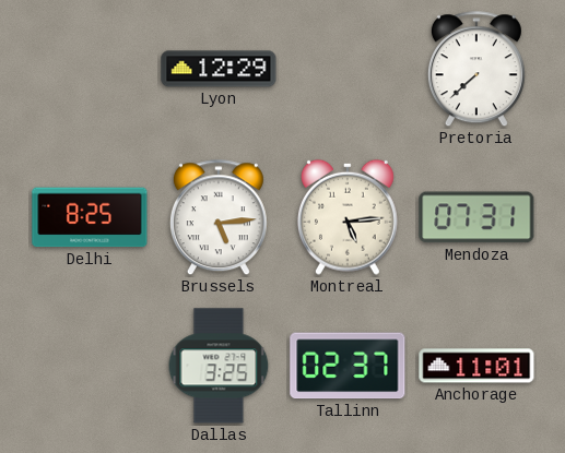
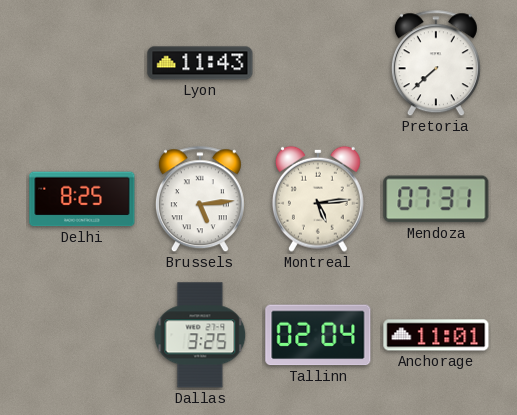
Lyon: 12:29 -> 11:43
Tallinn: 02:37 -> 02:04
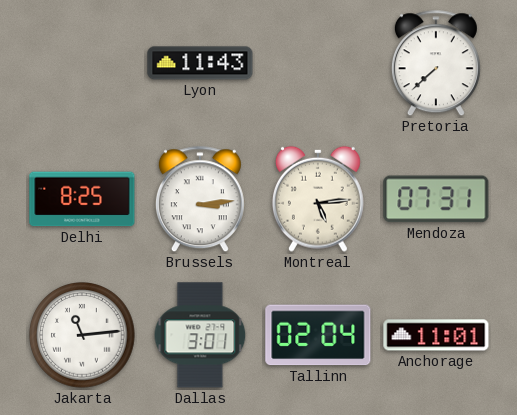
Brussels: 5:14 -> 3:14
Jakarta: none -> 11:14
Dallas: 3:25 -> 3:01
